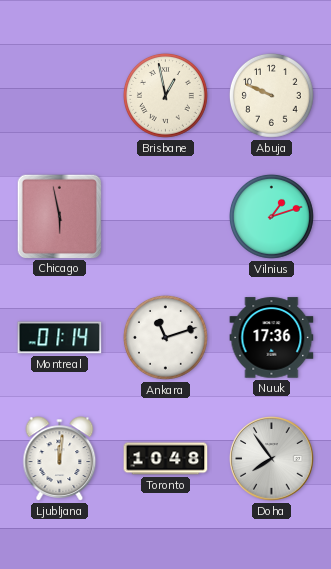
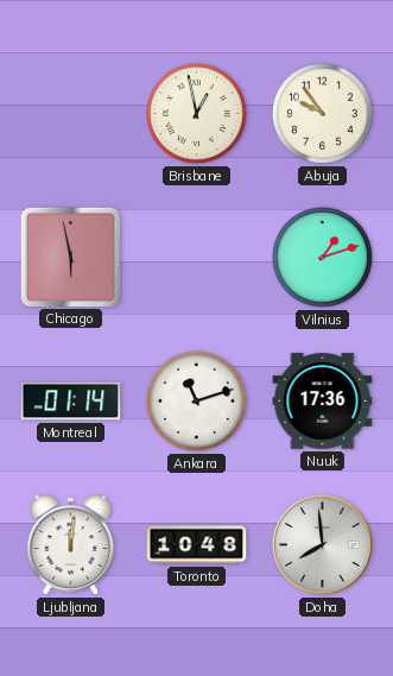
Abuja: 9:49 -> 9:54
Doha: 7:54 -> 7:59
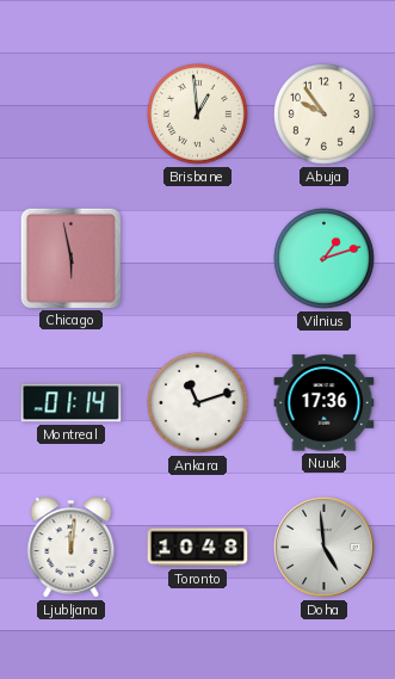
Brisbane: 12:58 -> 12:59
Doha: 7:59 -> 4:59
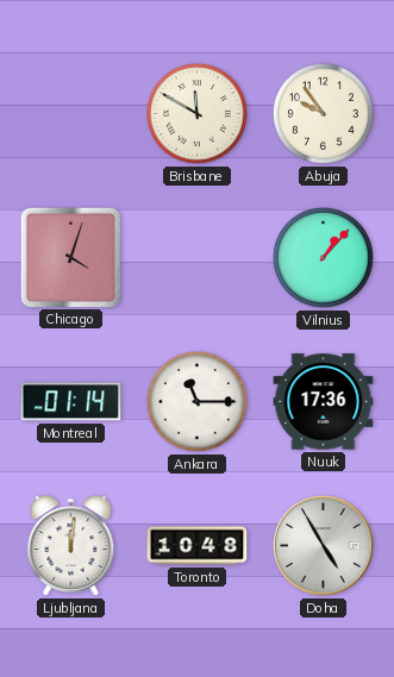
Brisbane: 12:59 -> 11:50
Chicago: 5:58 -> 4:03
Vilnius: 1:12 -> 1:07
Ankara: 11:12 -> 11:15
Doha: 4:59 -> 4:55
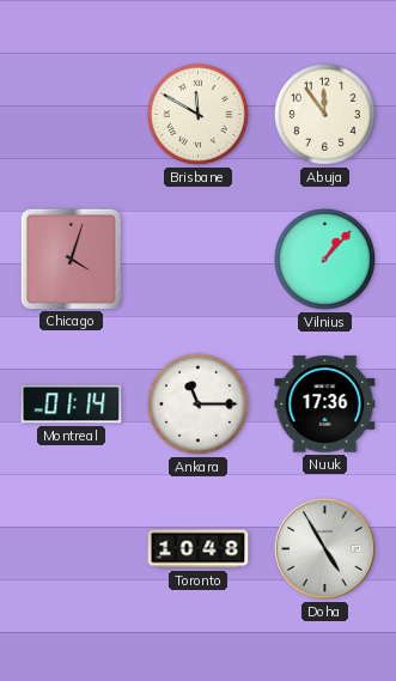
Abuja: 9:54 -> 11:54
Ljubljana: 12:01 -> none
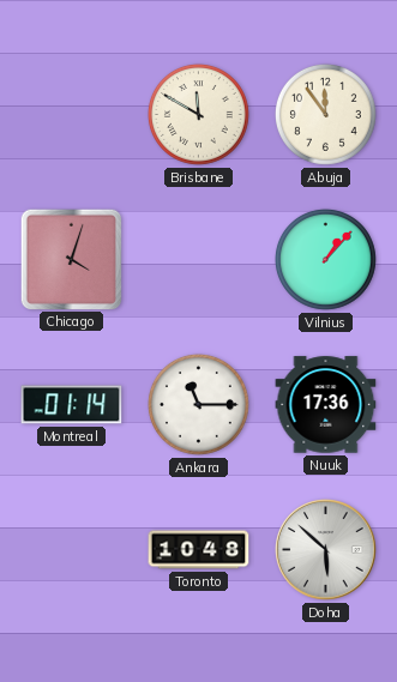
Doha: 4:55 -> 5:52
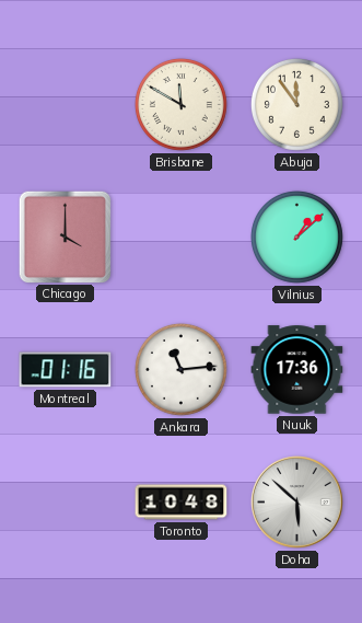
Chicago: 4:03 -> 4:00
Vilnius: 1:07 -> 1:08
Montreal: 01:14 -> 01:16
Ankara: 11:15 -> 11:14
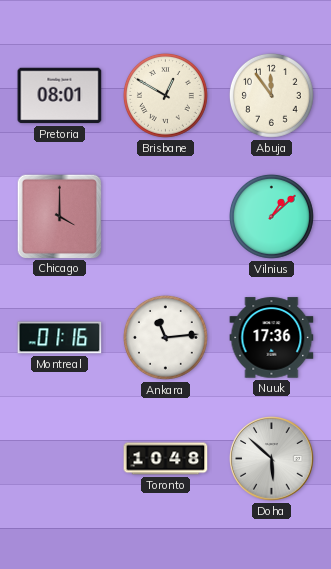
Pretoria: none -> 08:01
Brisbane: 11:50 -> 12:50
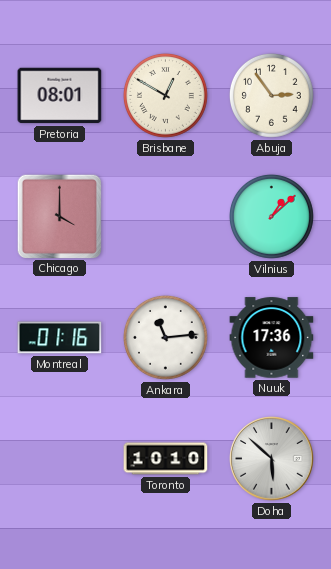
Abuja: 11:54 -> 2:54
Toronto: 10:48 -> 10:10
